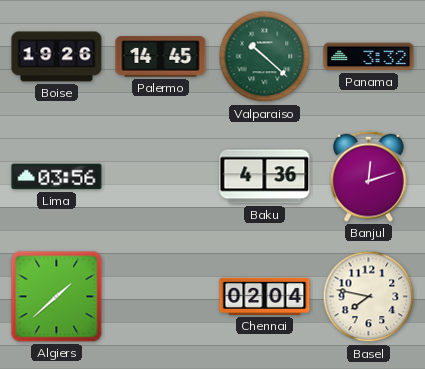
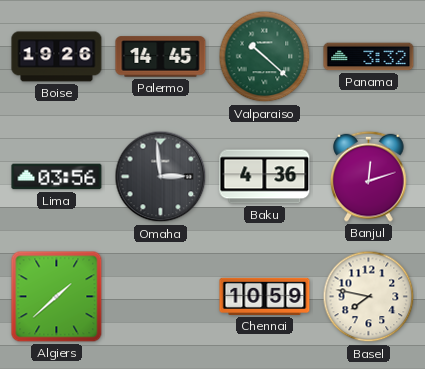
Omaha: none -> 2:59
Chennai: 02:04 -> 10:59
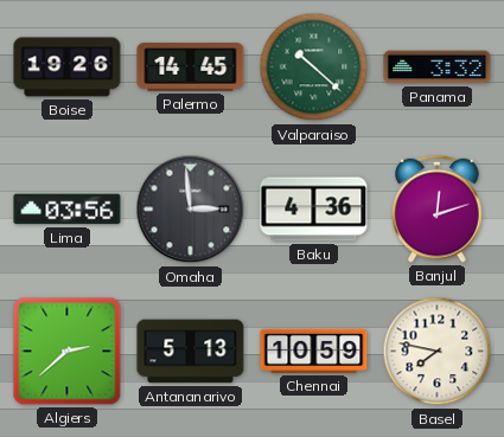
Algiers: 1:38 -> 2:38
Antananarivo: none -> 5:13
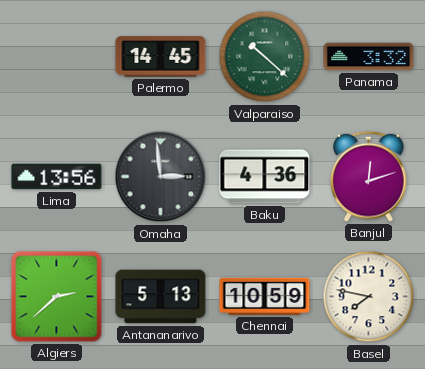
Boise: 19:26 -> none
Lima: 03:56 -> 13:56
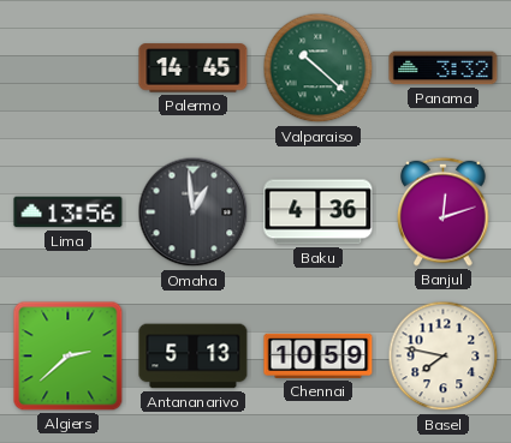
Omaha: 2:59 -> 12:59
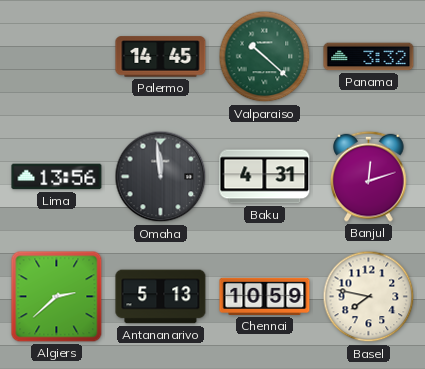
Omaha: 12:59 -> 11:59
Baku: 4:36 -> 4:31
